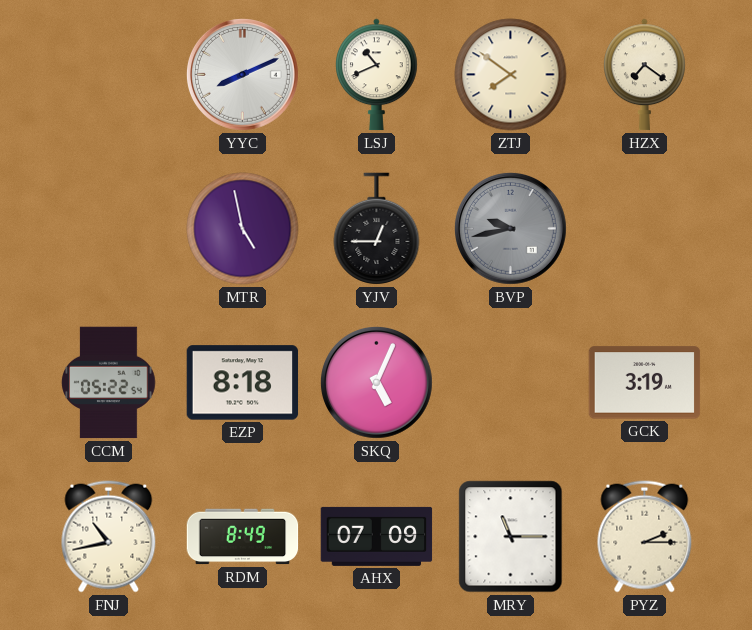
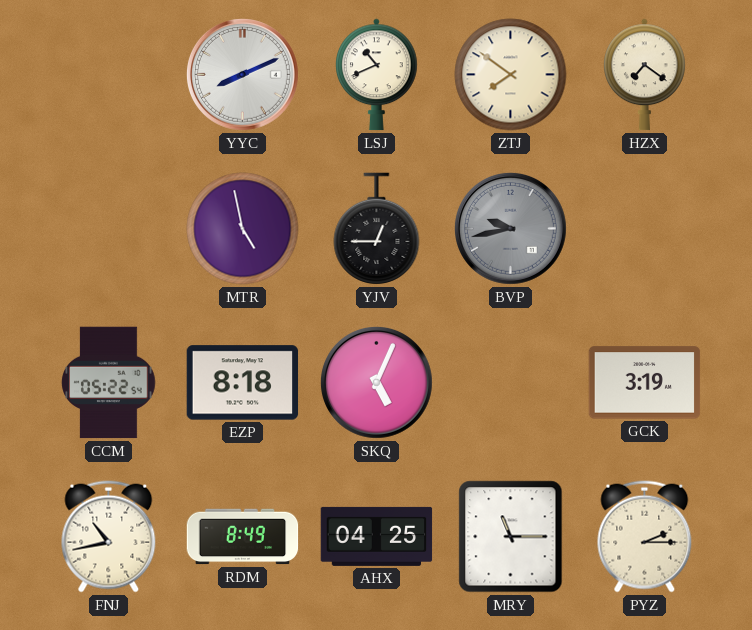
AHX: 07:09 -> 04:25
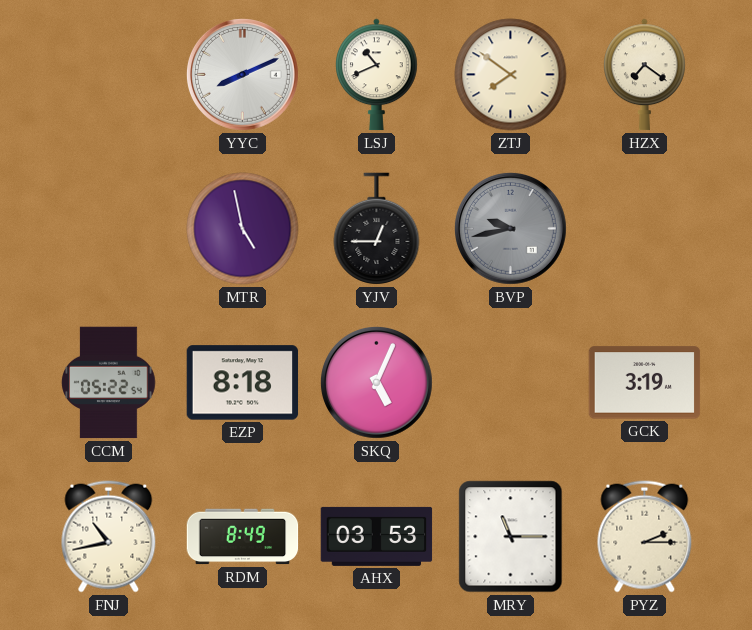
AHX: 04:25 -> 03:53
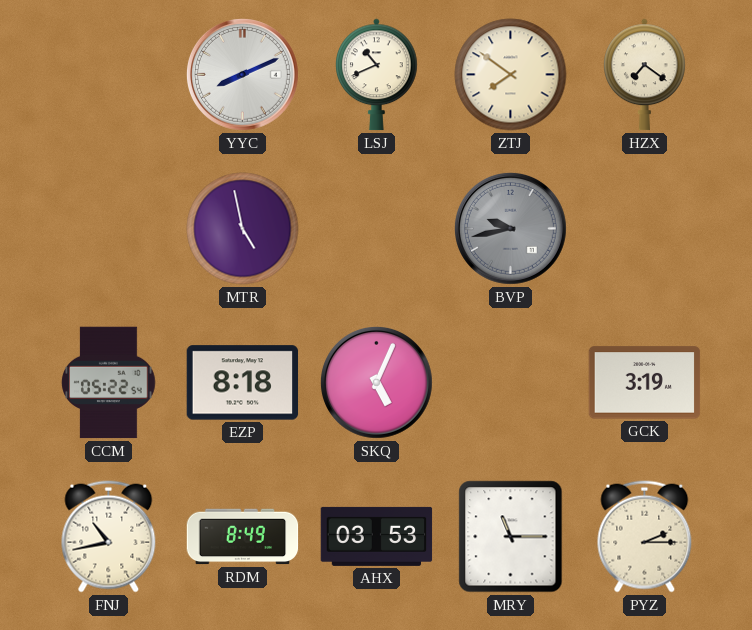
YJV: 12:45 -> none
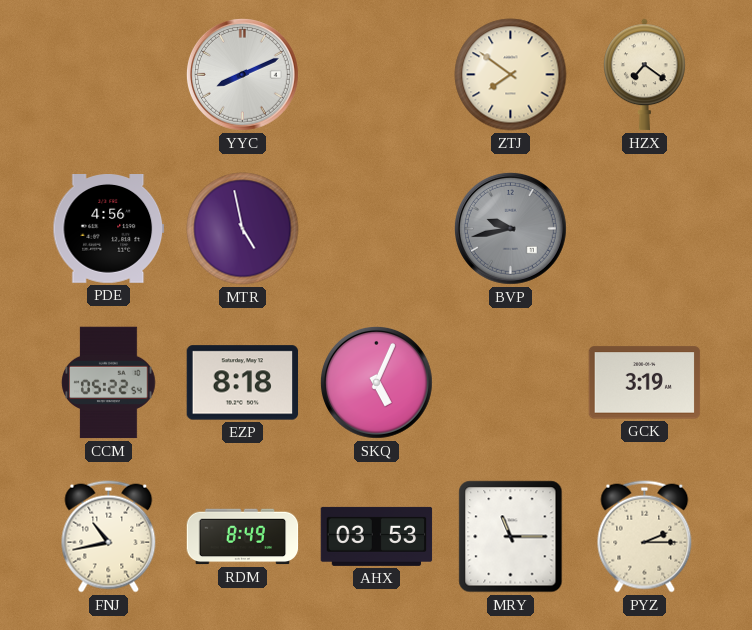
LSJ: 10:41 -> none
PDE: none -> 4:56
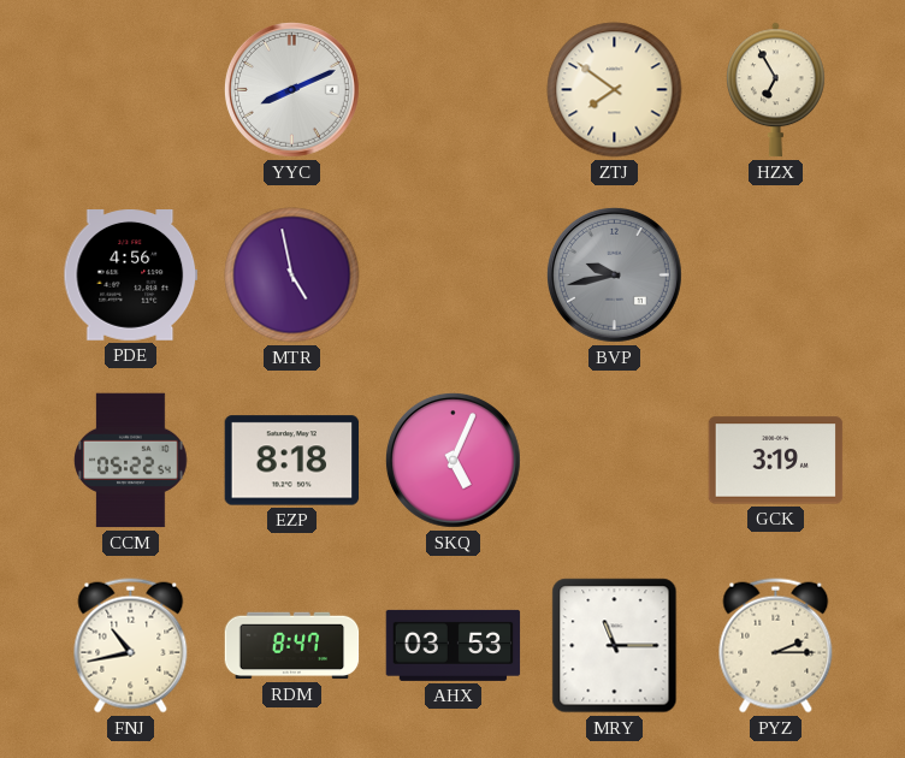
HZX: 7:21 -> 6:55
RDM: 8:49 -> 8:47
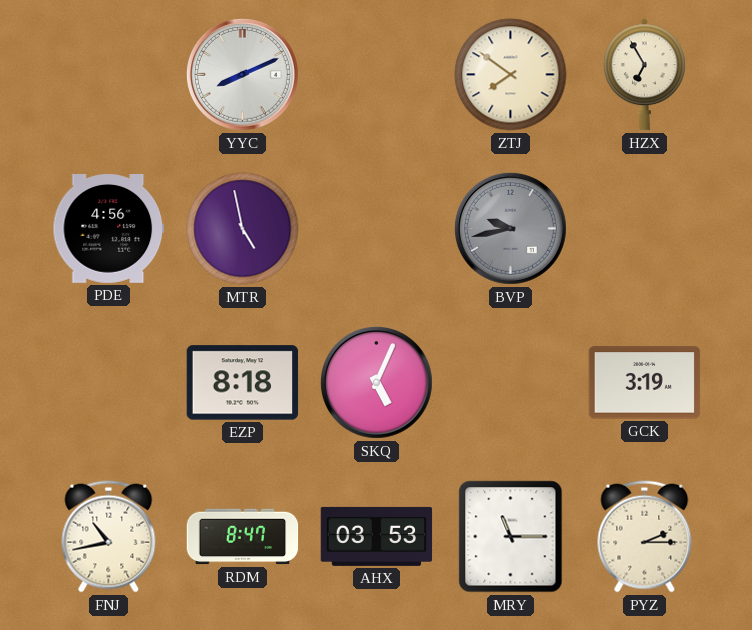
CCM: 05:22 -> none
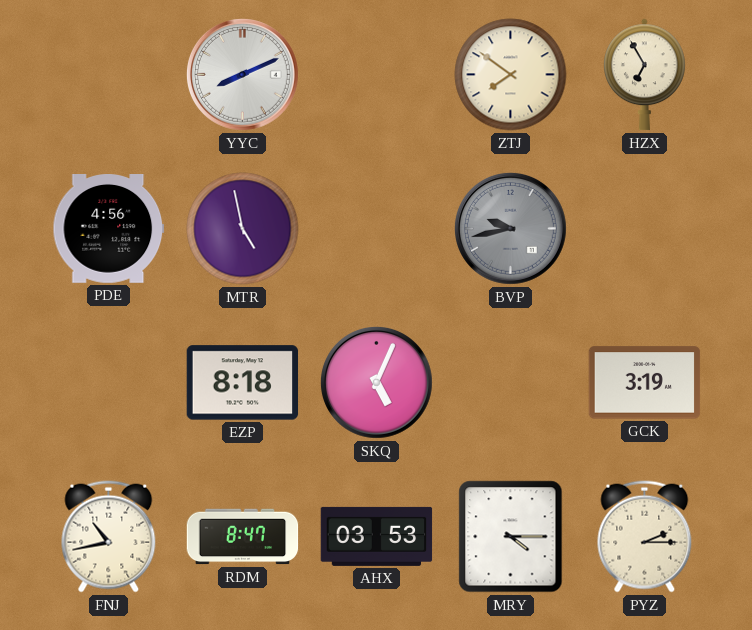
MRY: 11:15 -> 4:15
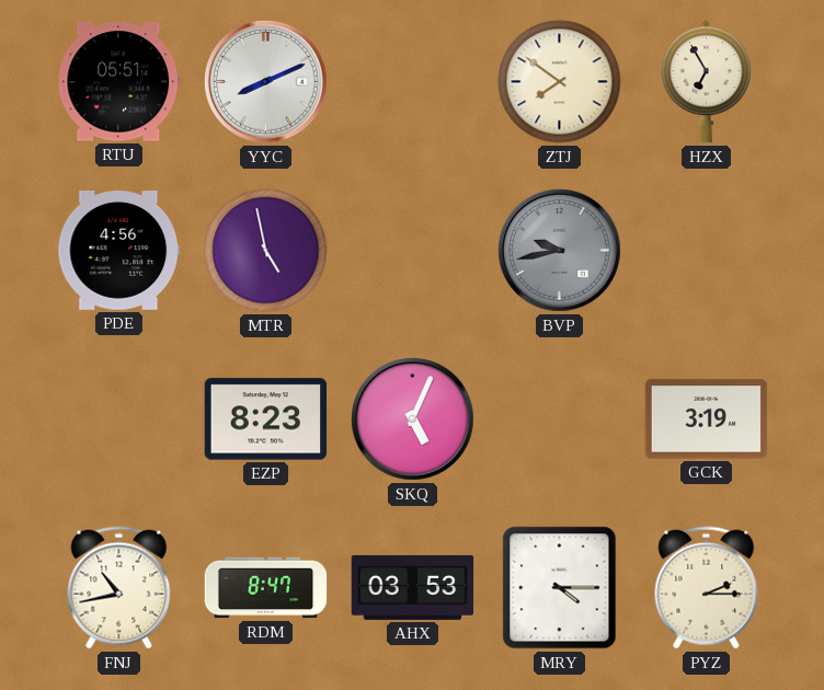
RTU: none -> 05:51
EZP: 8:18 -> 8:23
